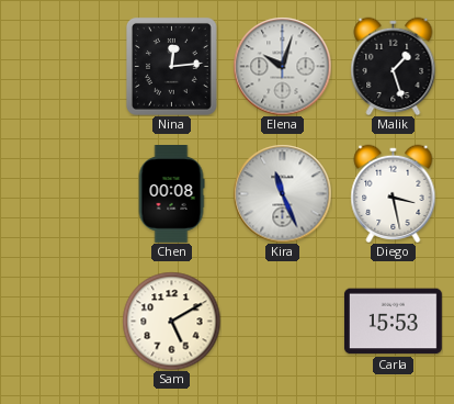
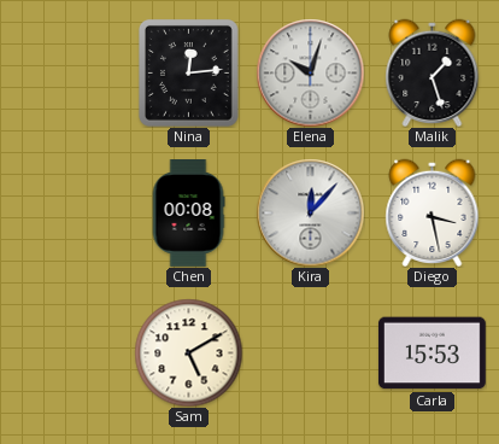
Kira: 11:26 -> 12:07
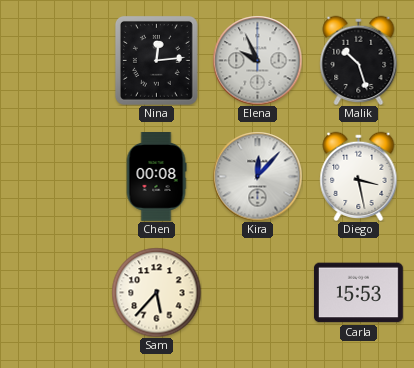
Elena: 10:03 -> 9:56
Malik: 1:27 -> 10:27
Sam: 5:10 -> 5:37
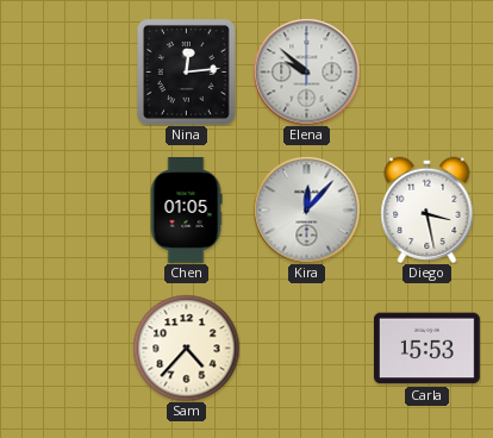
Elena: 9:56 -> 9:52
Malik: 10:27 -> none
Chen: 00:08 -> 01:05
Sam: 5:37 -> 4:37
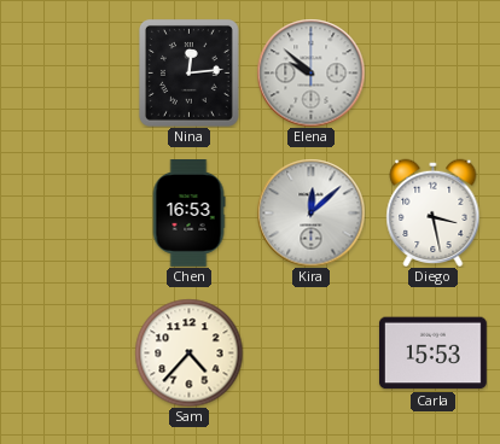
Chen: 01:05 -> 16:53
Kira: 12:07 -> 12:08
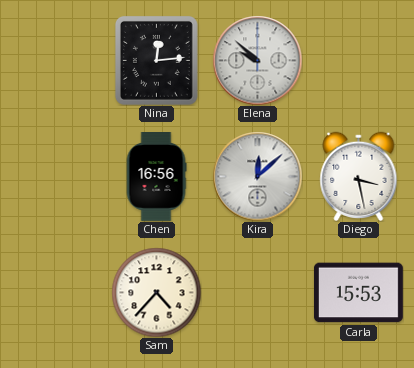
Chen: 16:53 -> 16:56
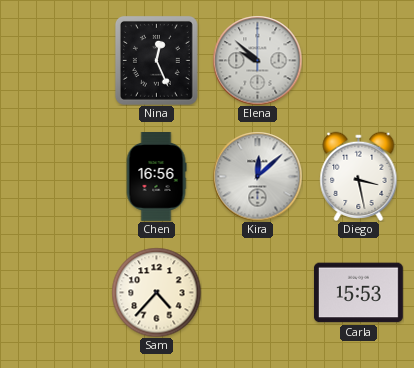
Nina: 12:14 -> 12:26
